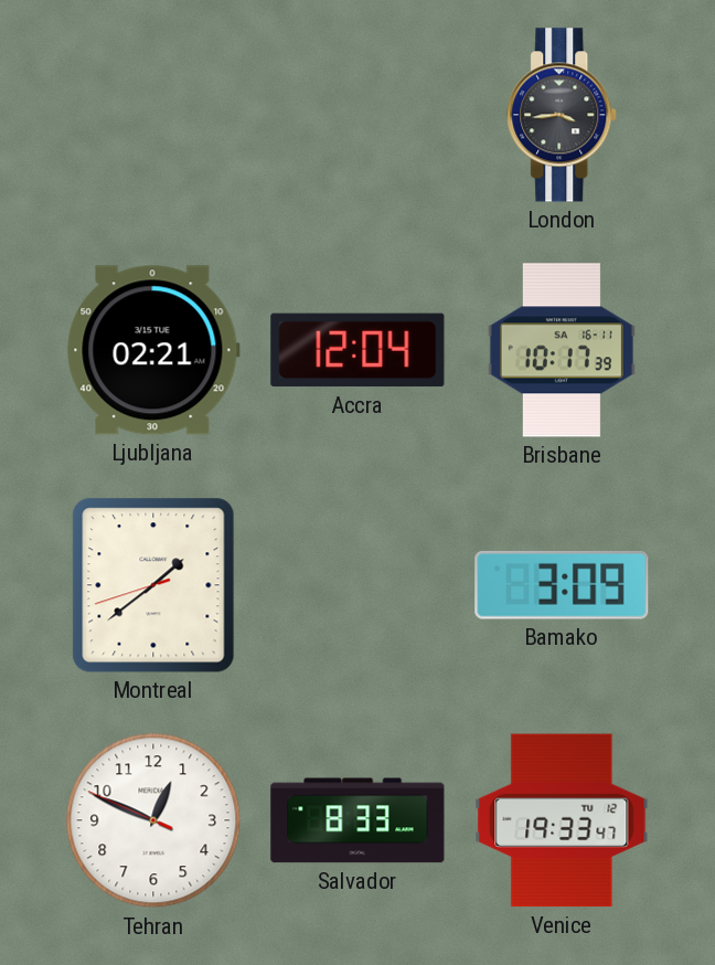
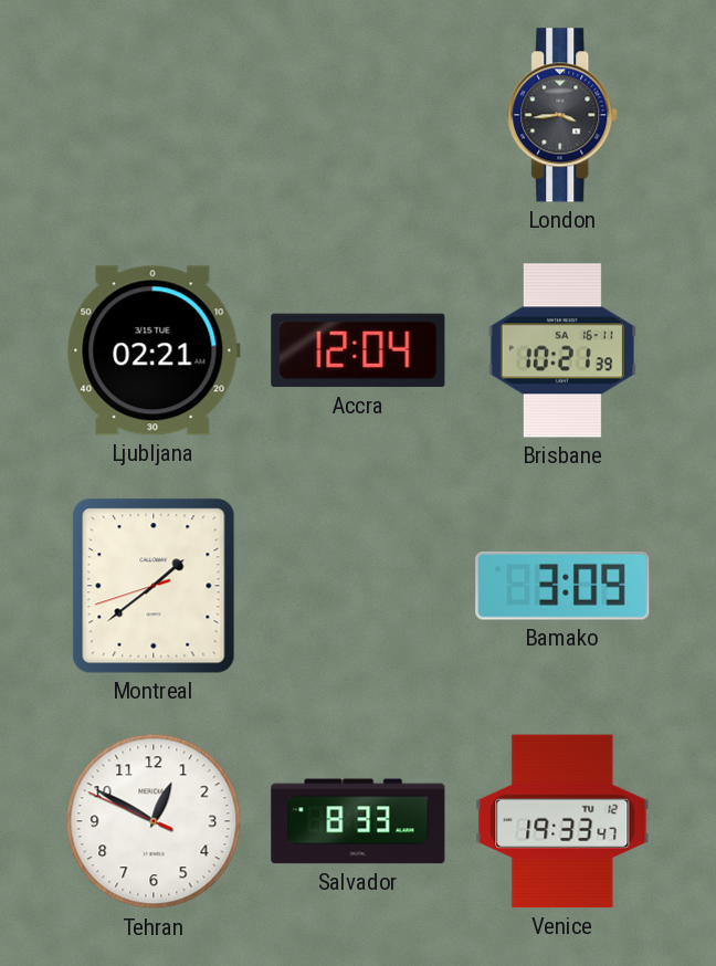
Brisbane: 10:17 -> 10:21
Tehran: 12:48 -> 12:49
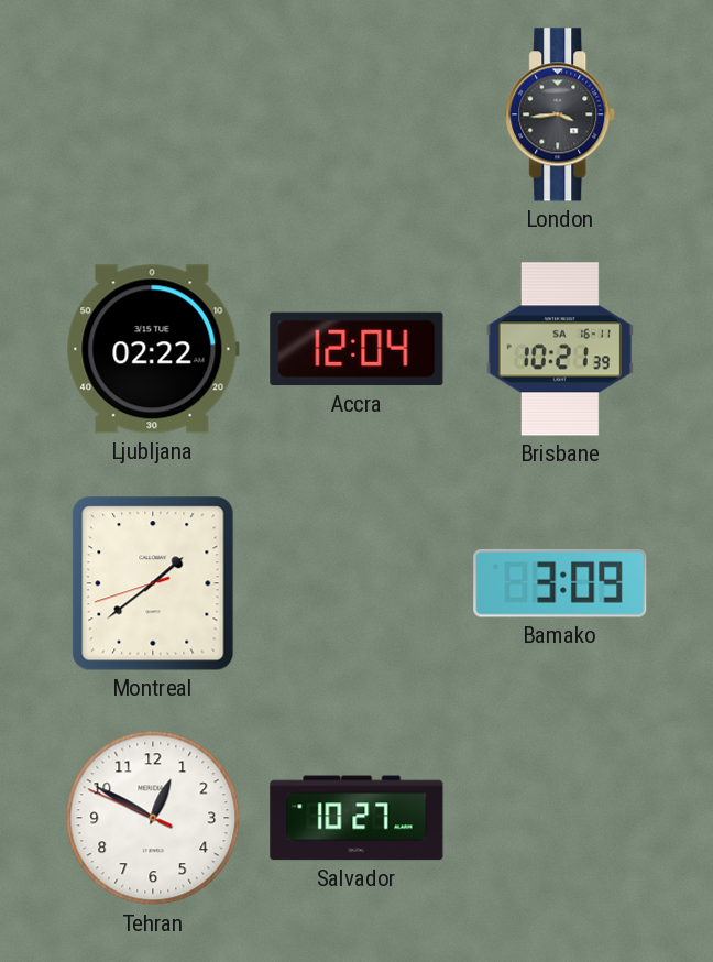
Ljubljana: 02:21 -> 02:22
Salvador: 8:33 -> 10:27
Venice: 19:33 -> none
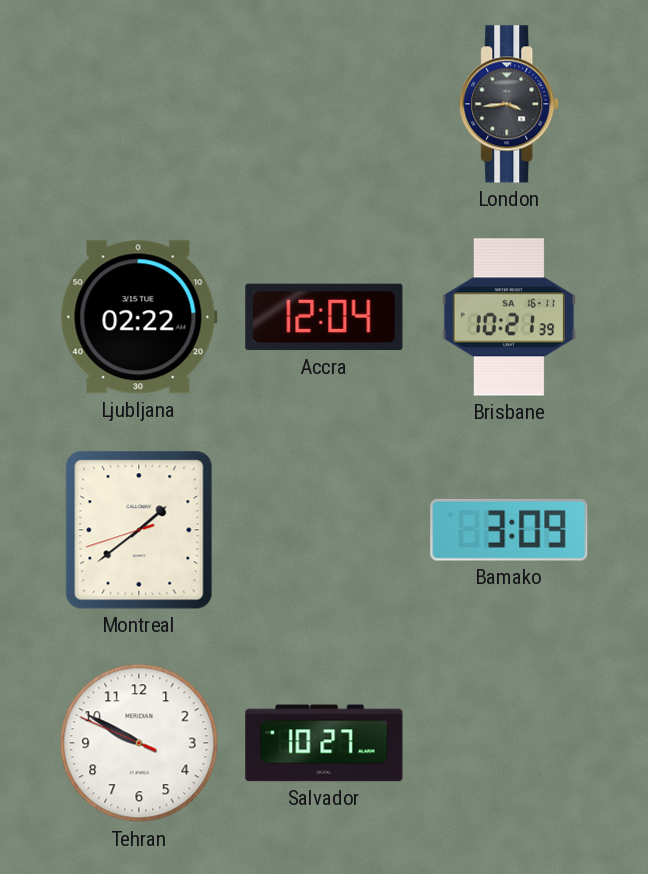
Tehran: 12:49 -> 9:49
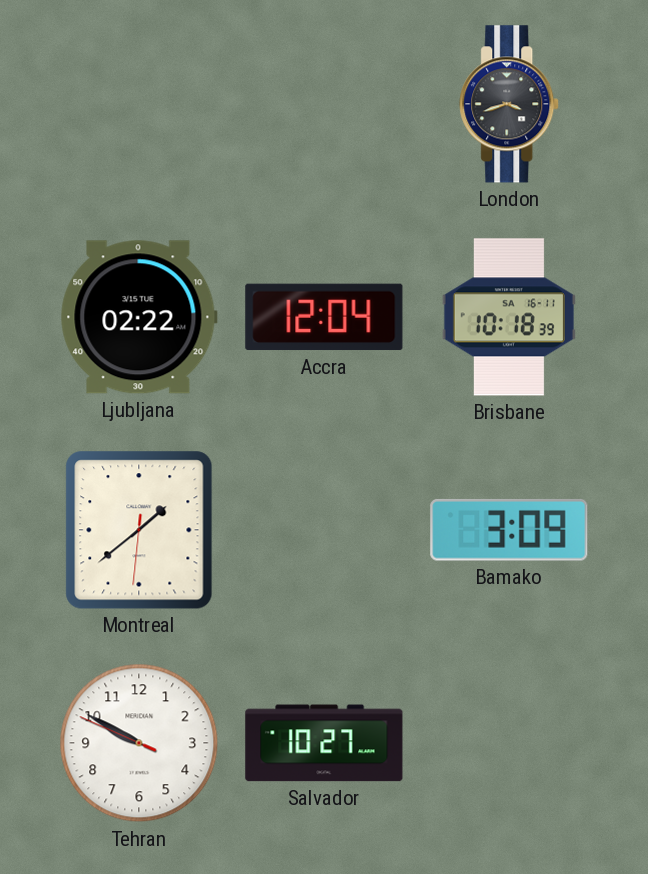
London: 3:44 -> 3:42
Brisbane: 10:21 -> 10:18
Montreal: 1:38:42 -> 1:38:31
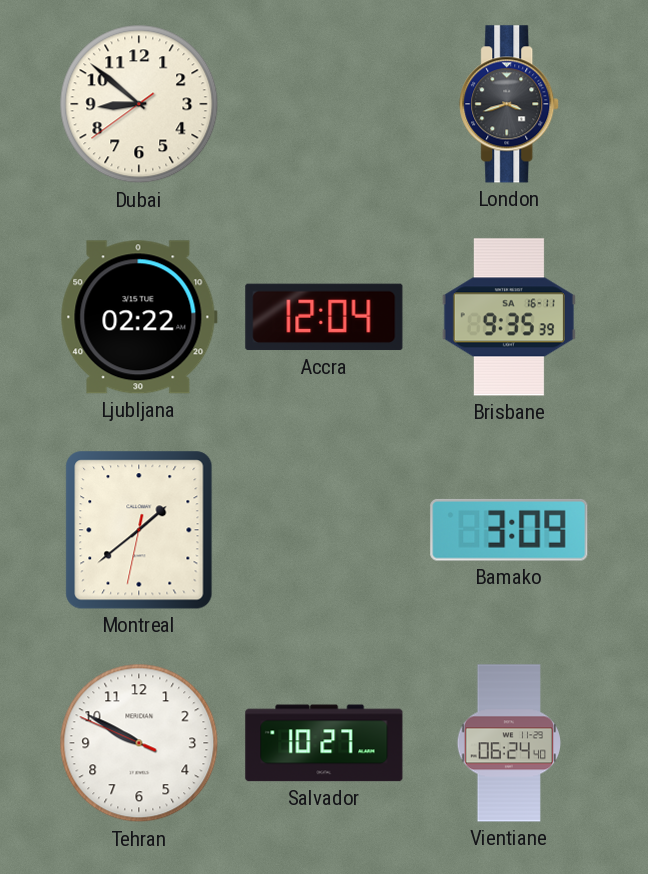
Dubai: none -> 8:51
Brisbane: 10:18 -> 9:35
Montreal: 1:38:31 -> 1:38:32
Vientiane: none -> 06:24
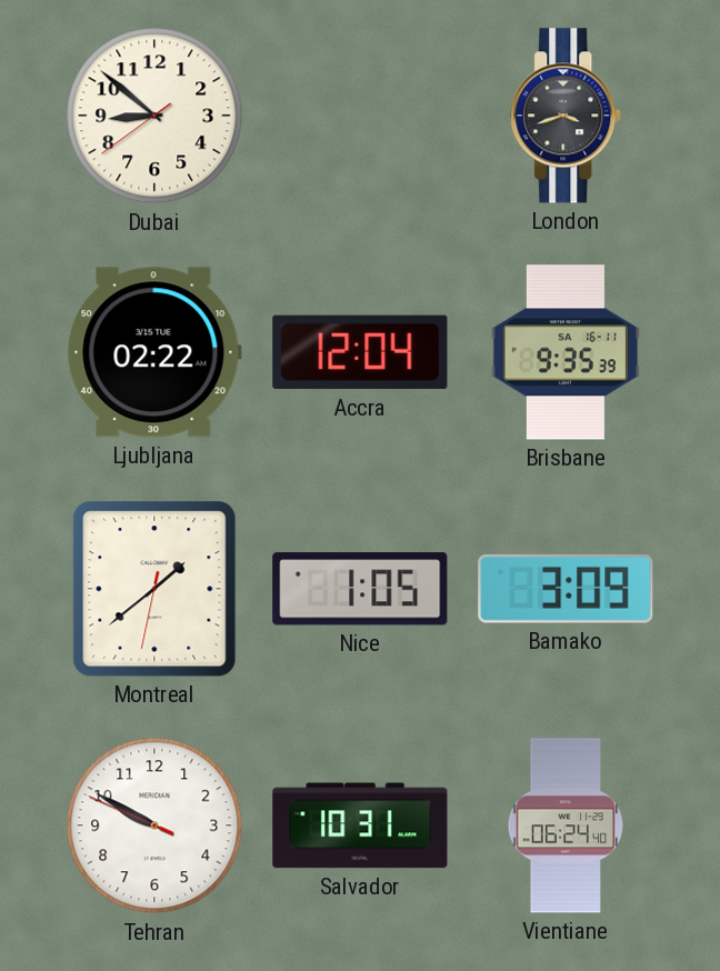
Nice: none -> 1:05
Salvador: 10:27 -> 10:31
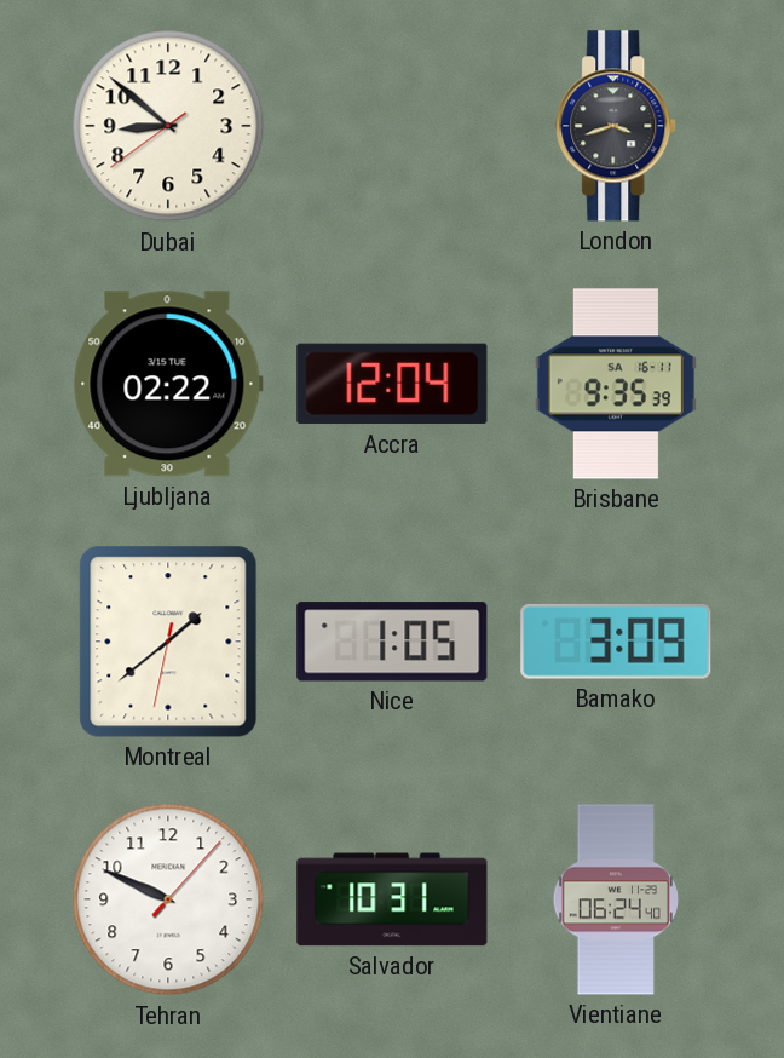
Tehran: 9:49:49 -> 9:49:07
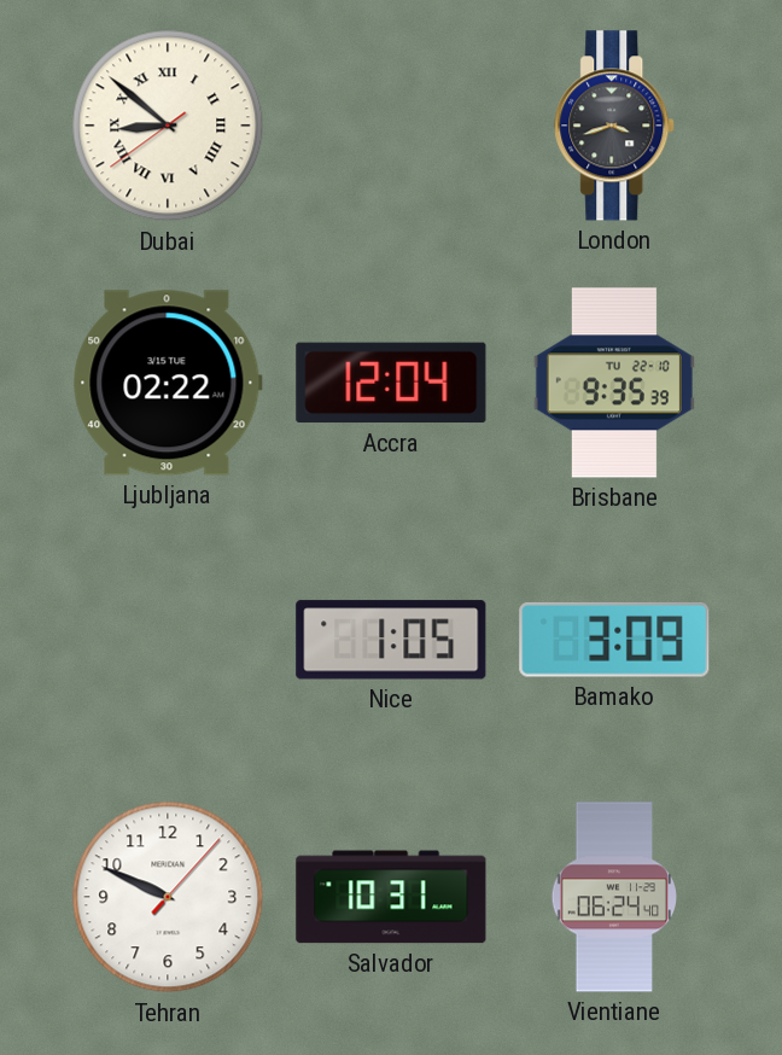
Dubai numerals: Arabic -> Roman
Brisbane date: SA 16-11 -> TU 22-10
Montreal: 1:38 -> none
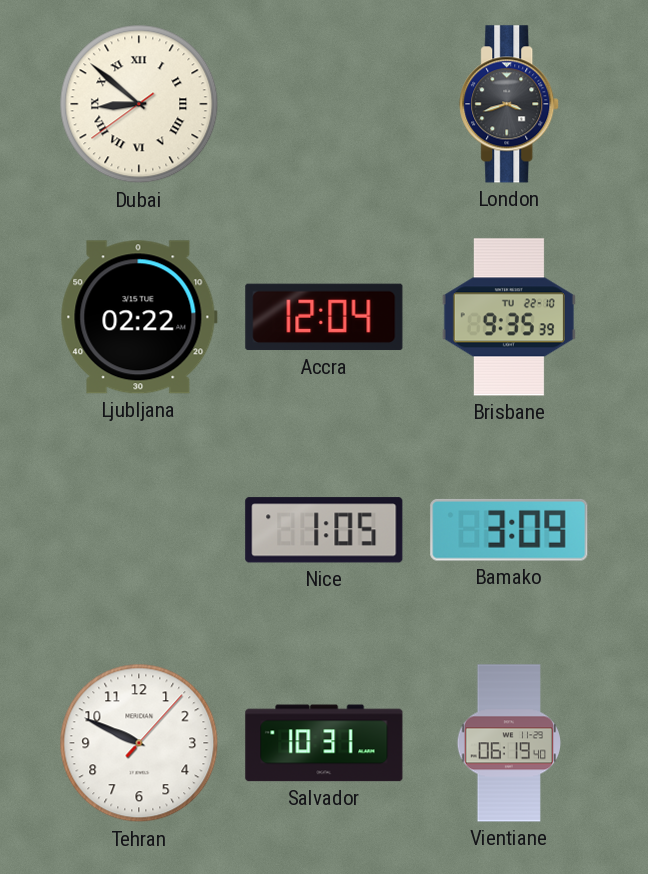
Vientiane: 06:24 -> 06:19
